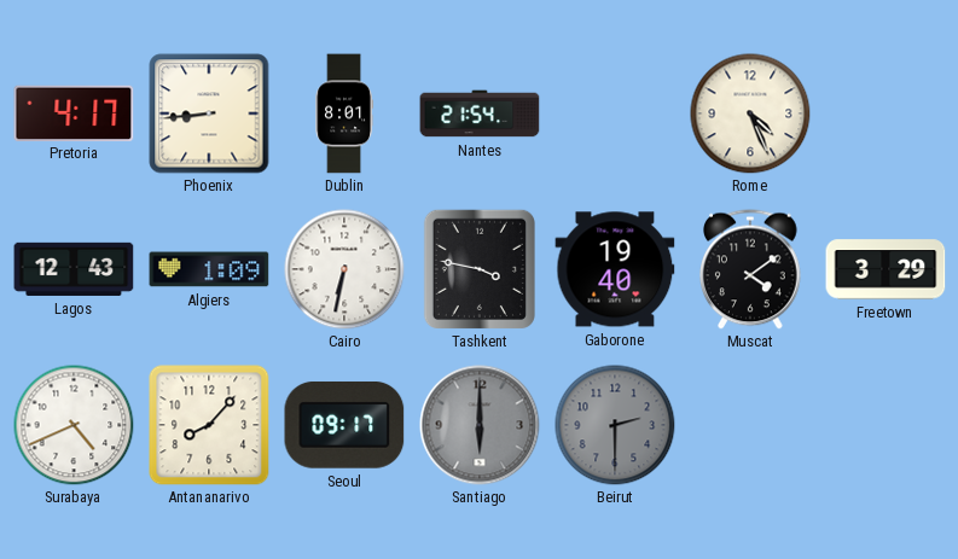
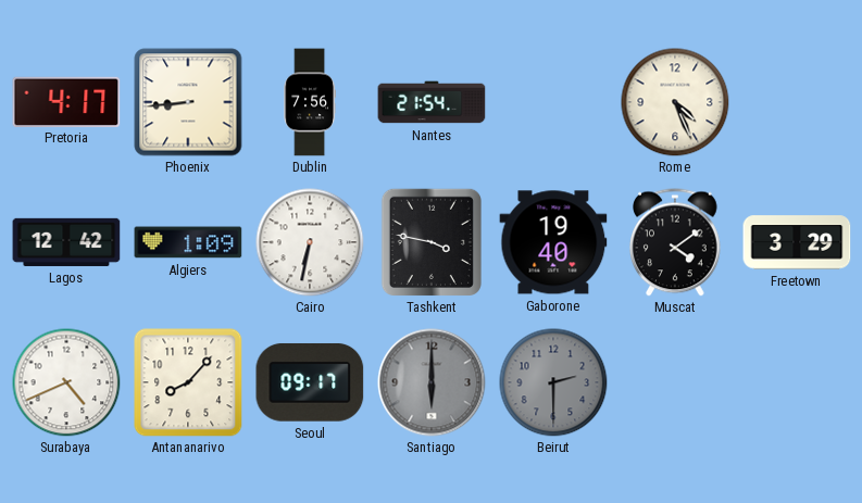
Dublin: 8:01 -> 7:56
Lagos: 12:43 -> 12:42
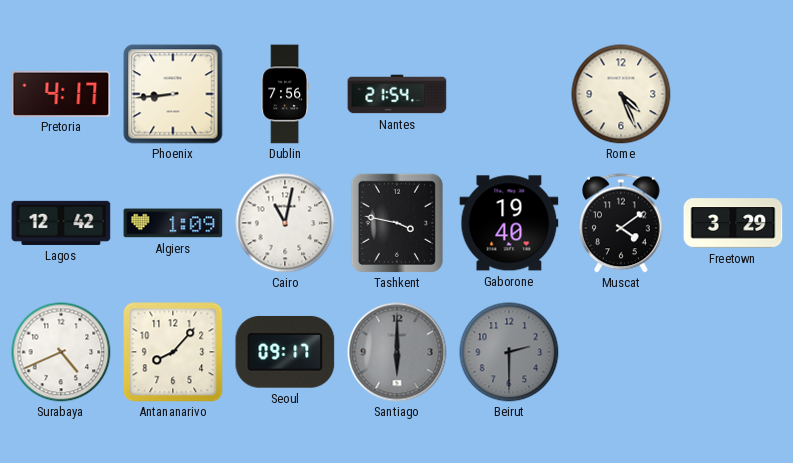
Cairo: 6:32 -> 11:02
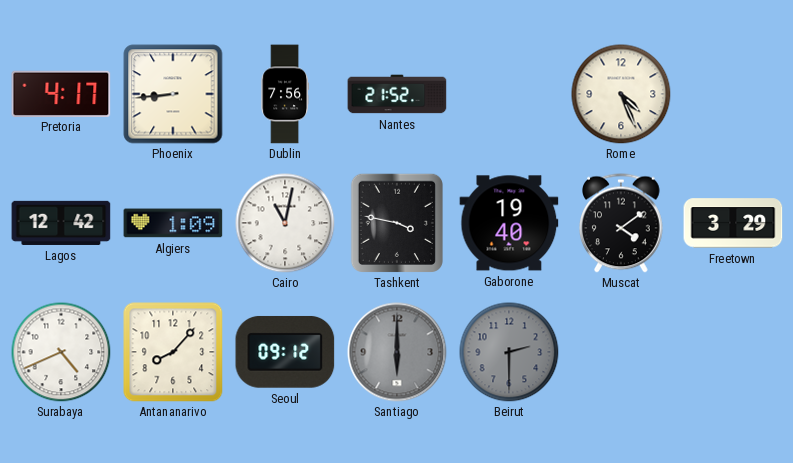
Nantes: 21:54 -> 21:52
Seoul: 09:17 -> 09:12
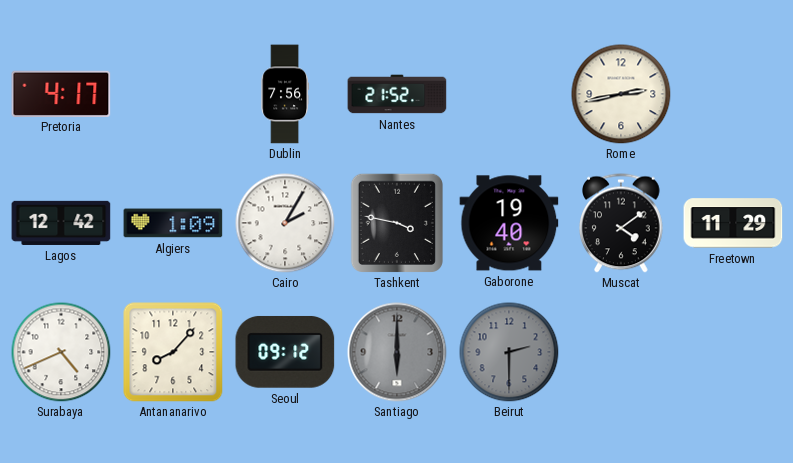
Phoenix: 8:44 -> none
Rome: 4:26 -> 2:43
Cairo: 11:02 -> 2:05
Freetown: 3:29 -> 11:29
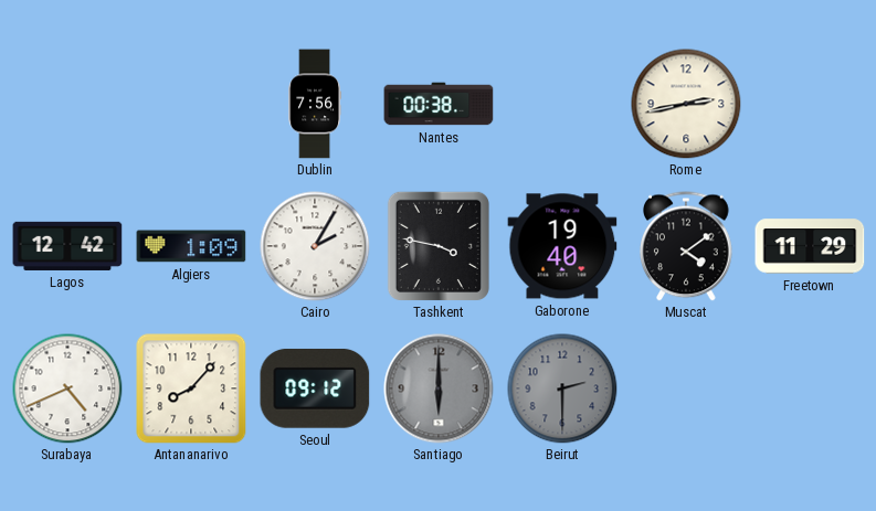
Pretoria: 4:17 -> none
Nantes: 21:52 -> 00:38
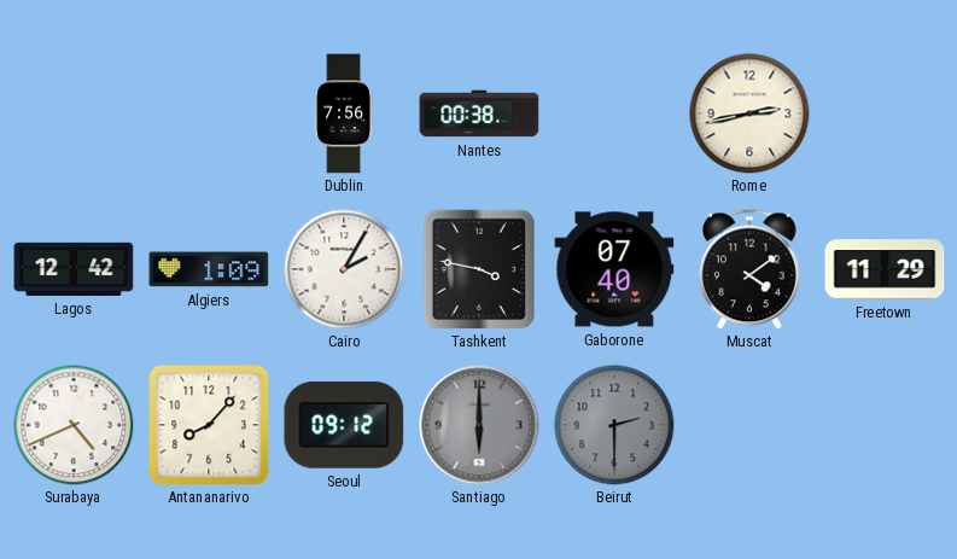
Gaborone: 19:40 -> 07:40
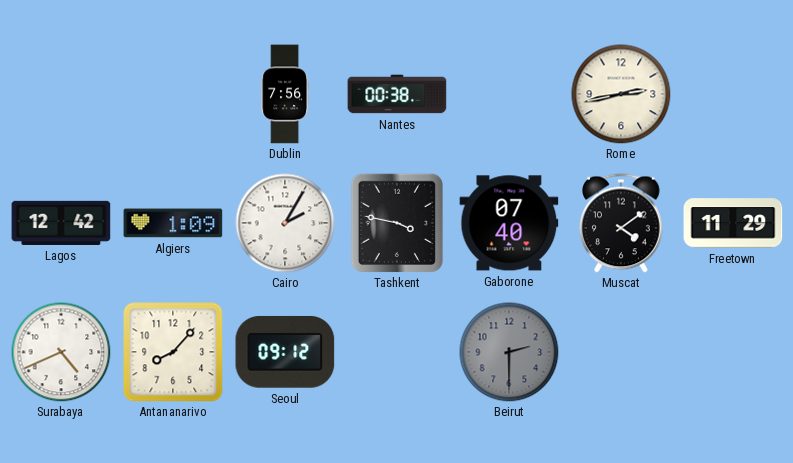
Santiago: 6:00 -> none
